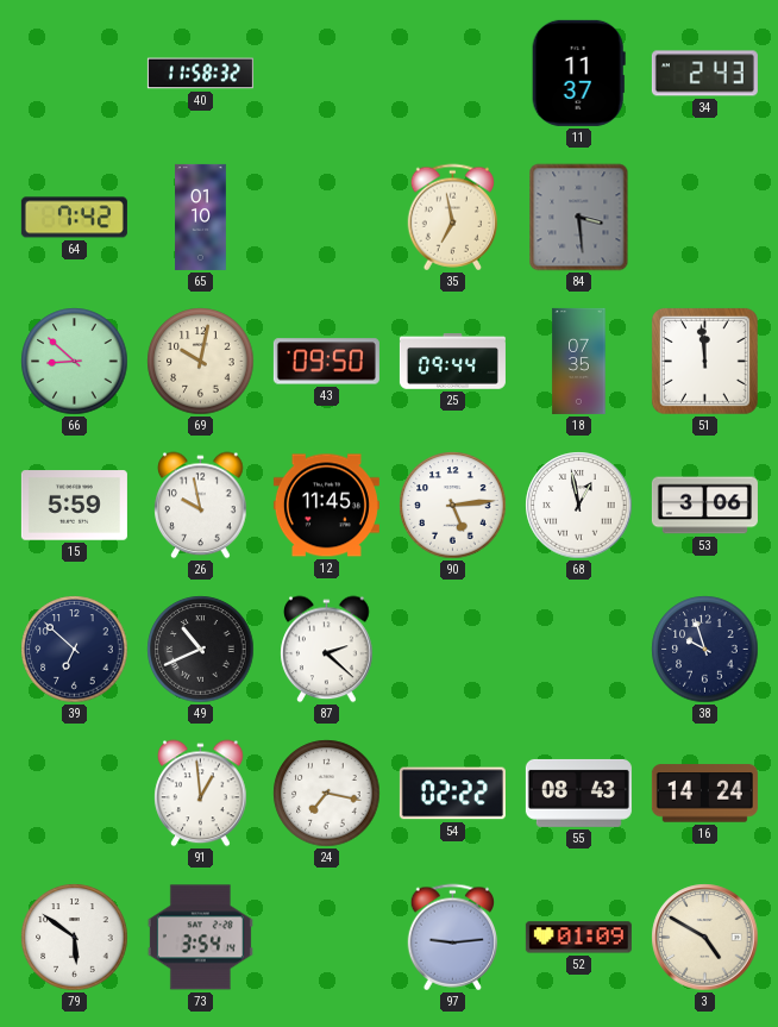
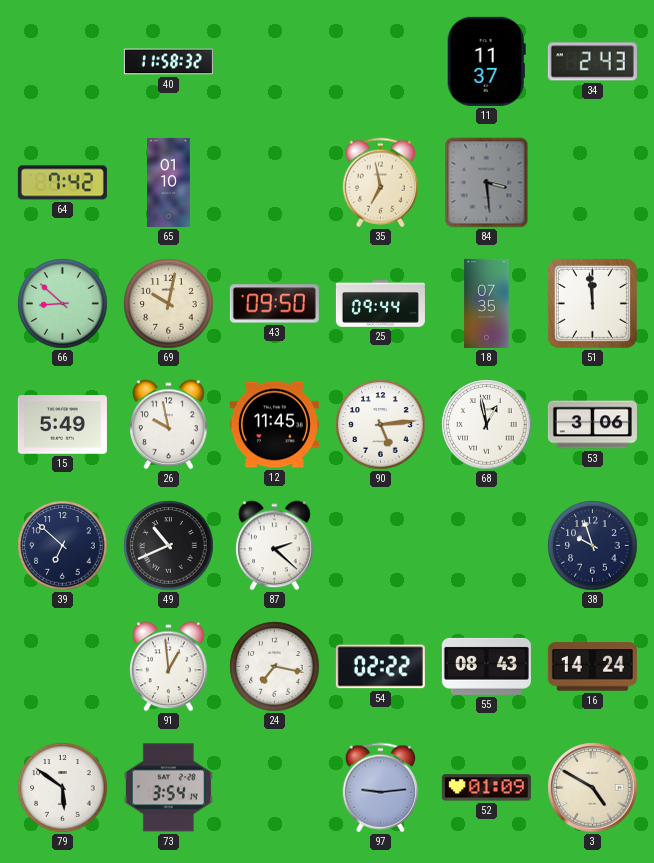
15: 5:59 -> 5:49
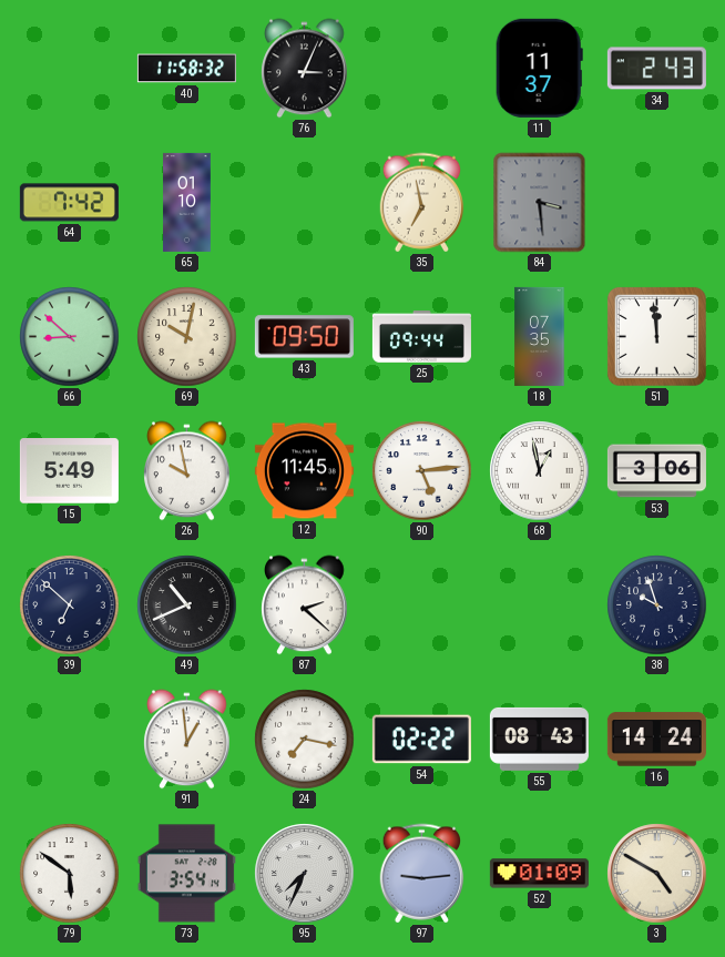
76: none -> 3:04
95: none -> 7:34
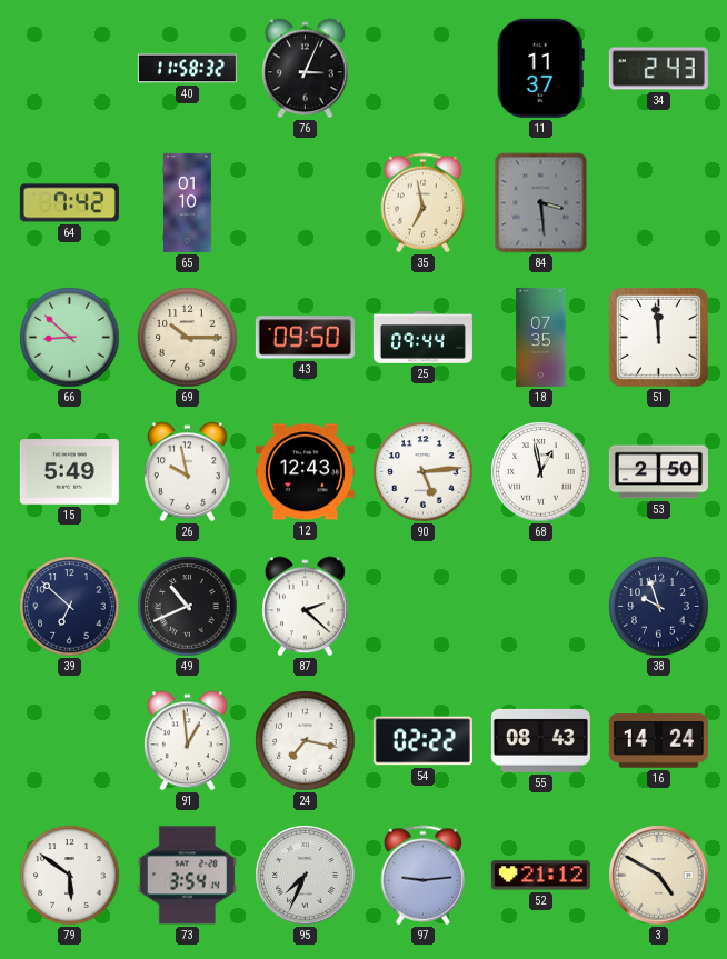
69: 10:02 -> 10:15
12: 11:45 -> 12:43
53: 3:06 -> 2:50
52: 01:09 -> 21:12
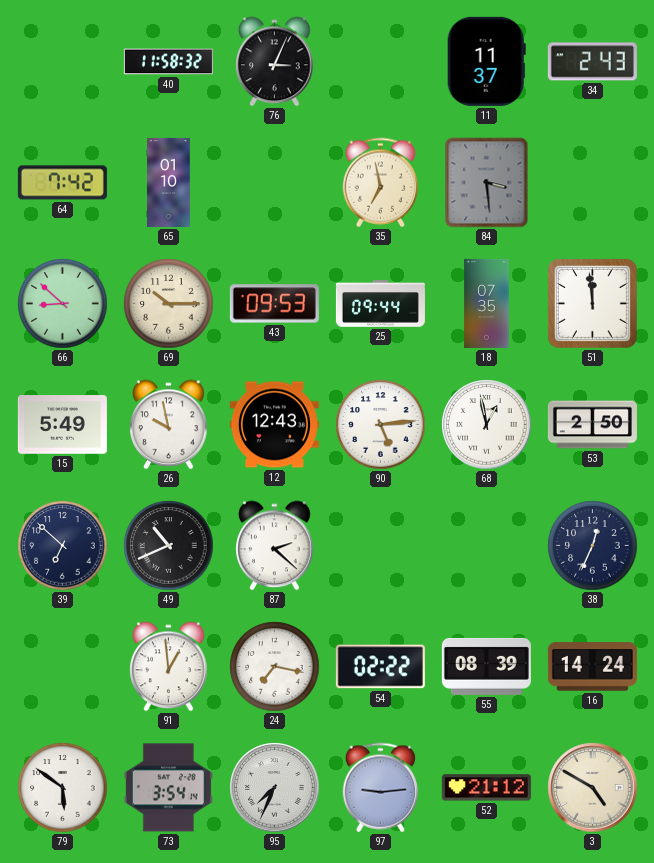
43: 09:50 -> 09:53
38: 9:57 -> 12:34
55: 08:43 -> 08:39
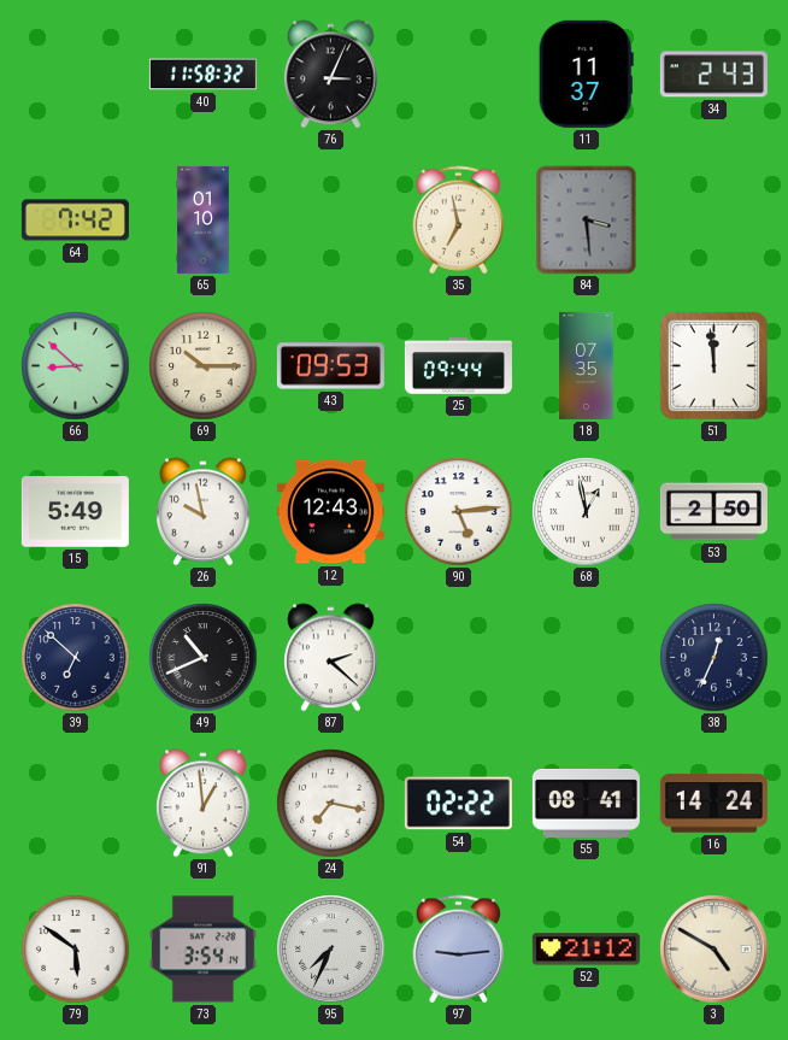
55: 08:39 -> 08:41
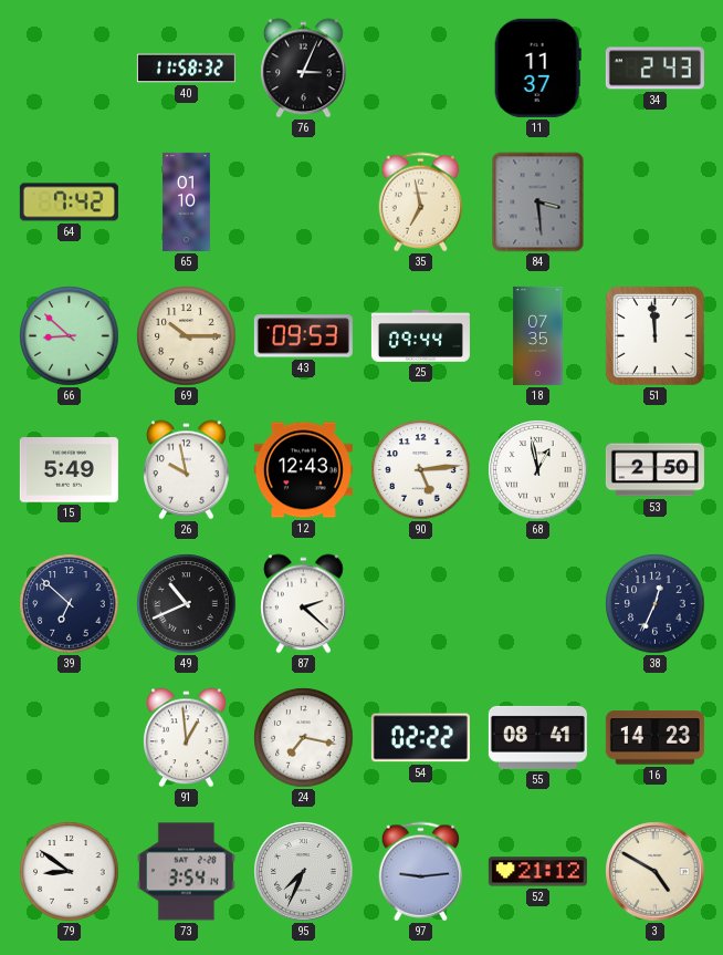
16: 14:24 -> 14:23
79: 5:51 -> 8:51
